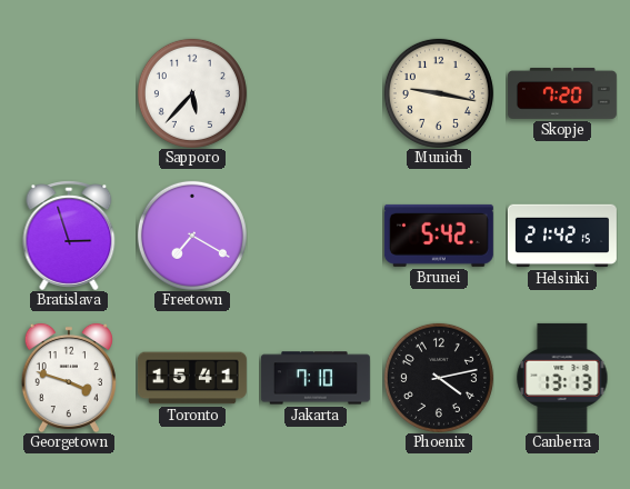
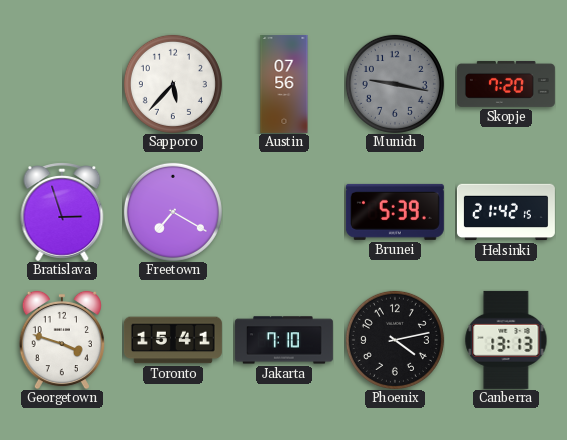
Austin: none -> 07:56
Munich dial: cream -> grey
Brunei: 5:42 -> 5:39
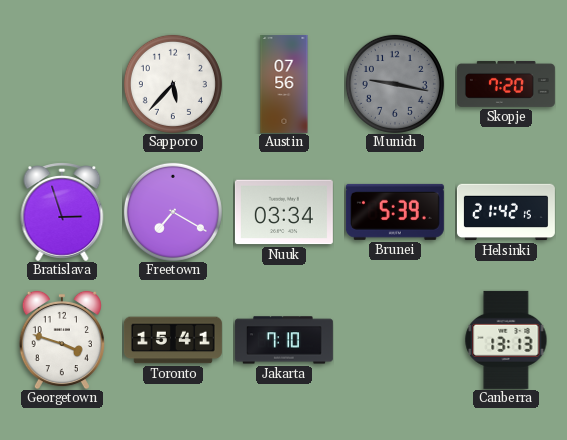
Nuuk: none -> 03:34
Phoenix: 4:13 -> none
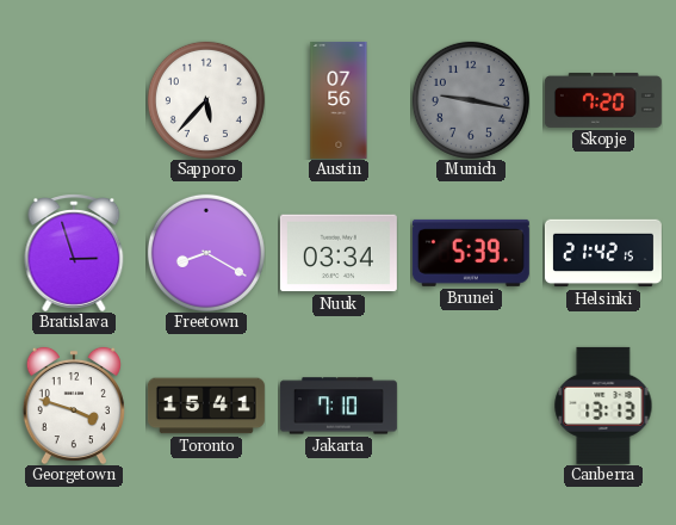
Freetown: 7:20 -> 8:20
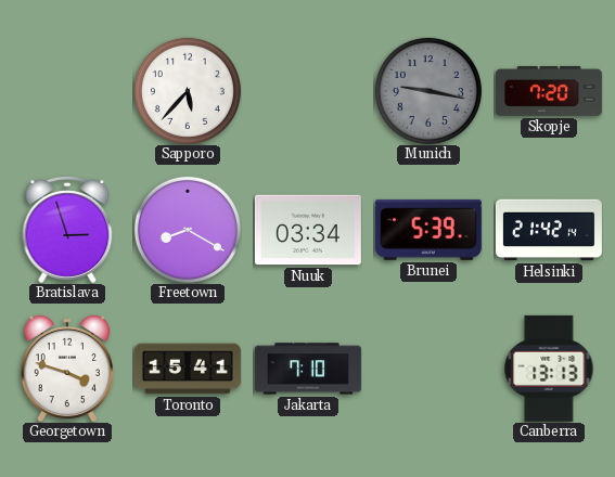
Austin: 07:56 -> none
Helsinki: 21:42:15 -> 21:42:14
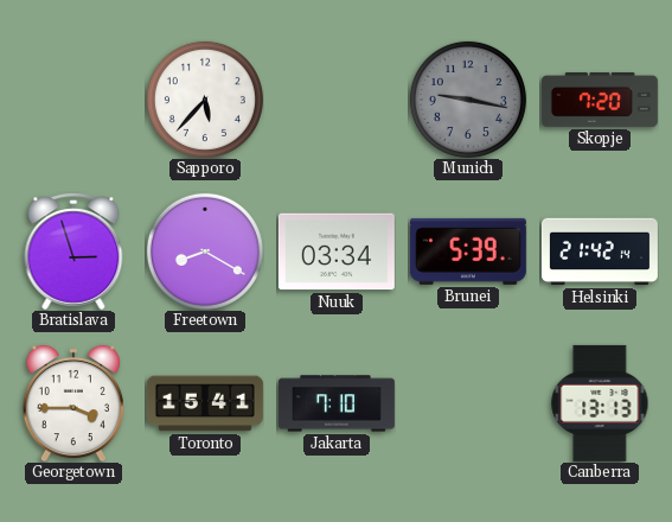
Georgetown: 3:48 -> 3:45
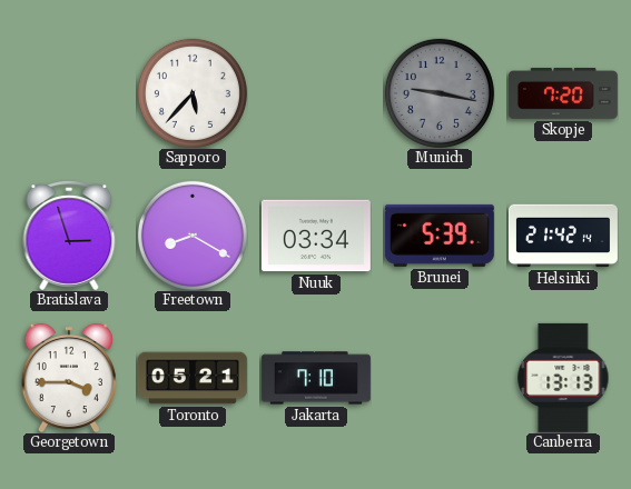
Toronto: 15:41 -> 05:21
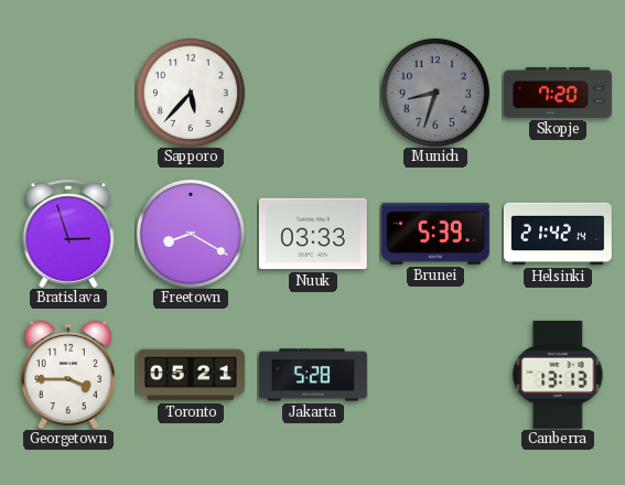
Munich: 9:17 -> 8:33
Nuuk: 03:34 -> 03:33
Jakarta: 7:10 -> 5:28
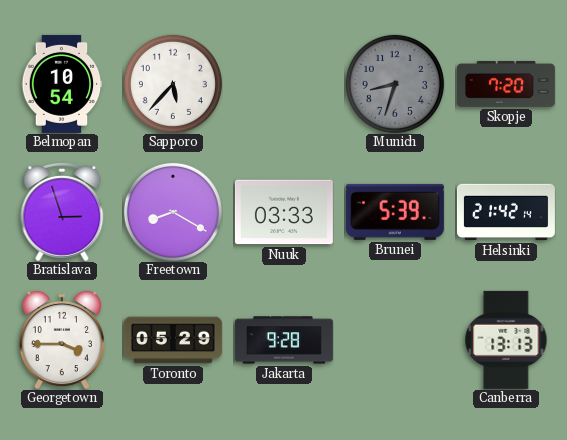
Belmopan: none -> 10:54
Toronto: 05:21 -> 05:29
Jakarta: 5:28 -> 9:28
